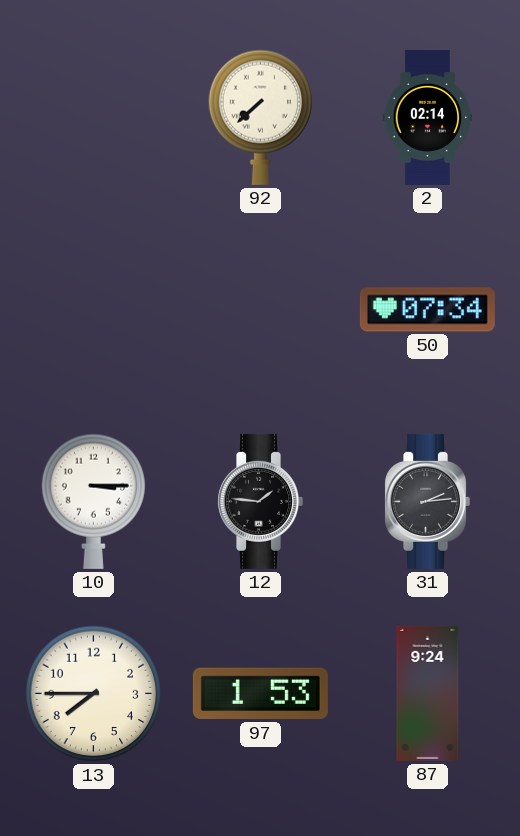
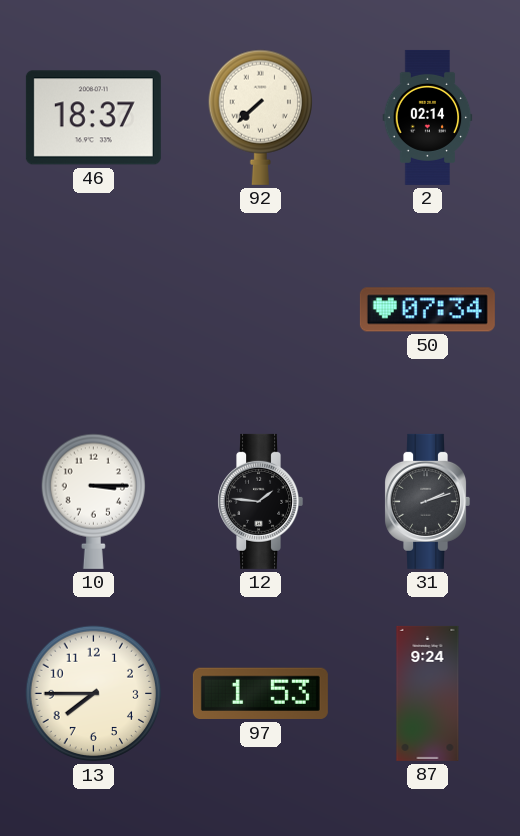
46: none -> 18:37
31: 2:14 -> 2:12
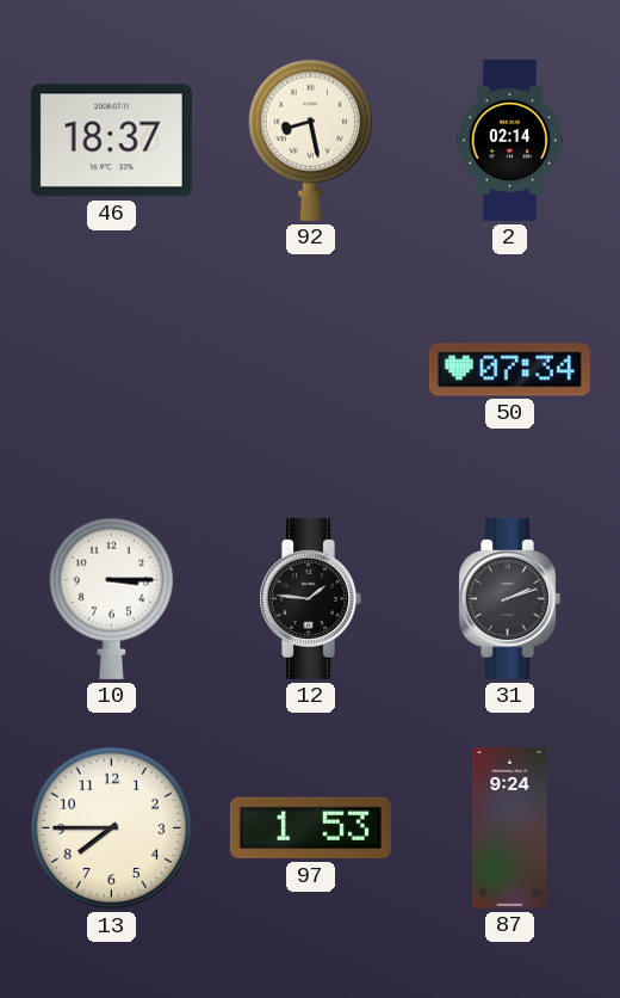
92: 7:38 -> 8:28
